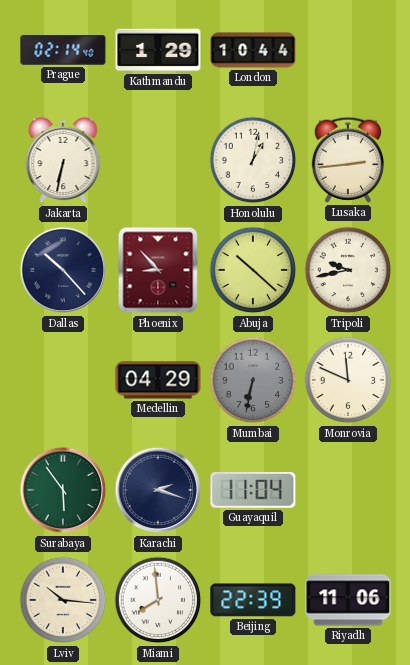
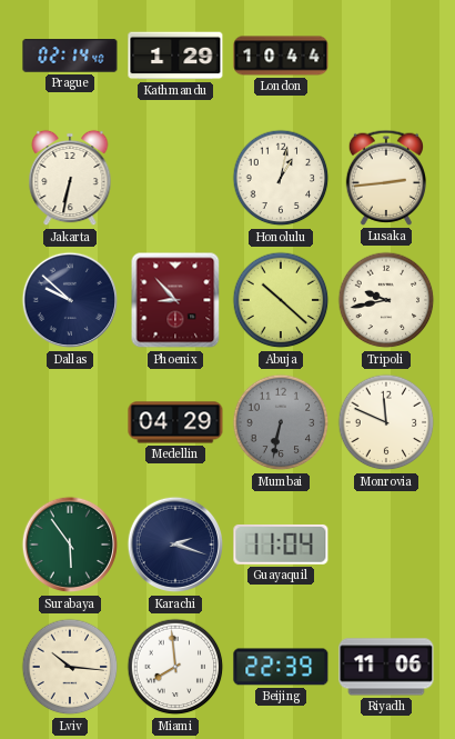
Dallas: 10:23 -> 9:52
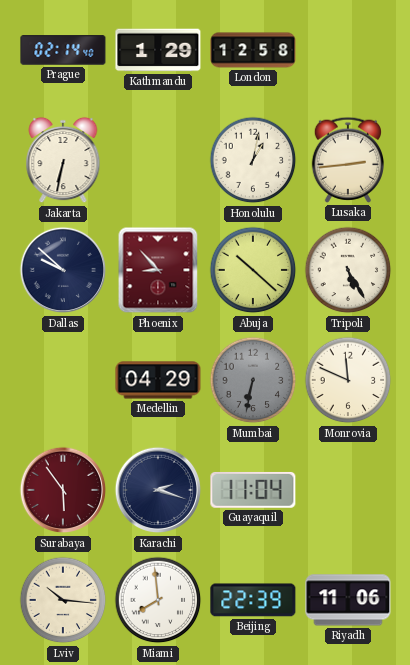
London: 10:44 -> 12:58
Tripoli: 9:43 -> 5:25
Surabaya dial: green -> burgundy
